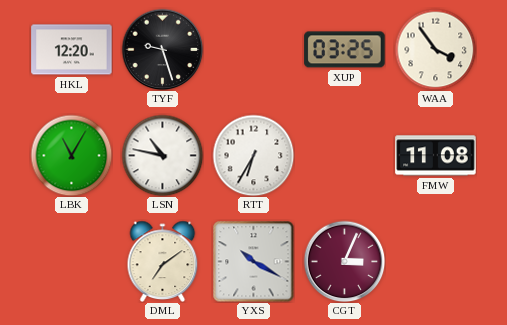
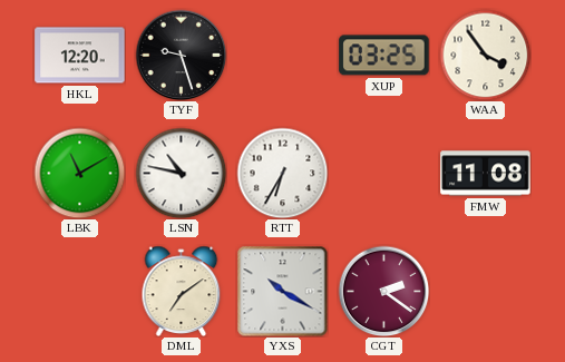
LBK: 11:05 -> 11:10
CGT: 3:04 -> 2:21
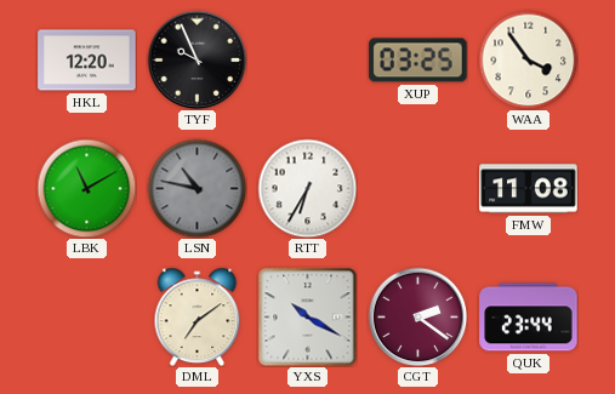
TYF: 9:27 -> 9:56
LSN dial: white -> grey
QUK: none -> 23:44
